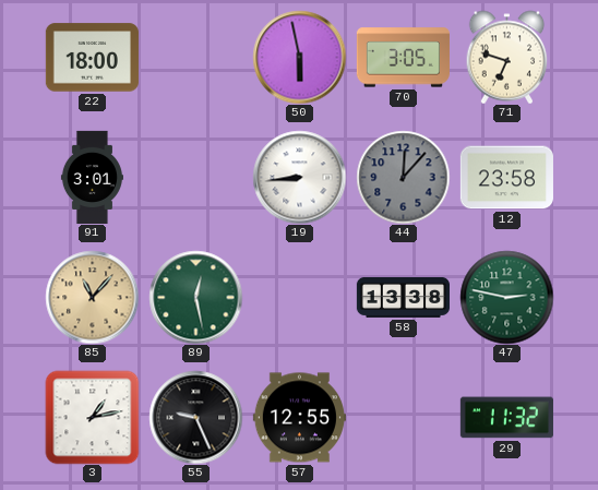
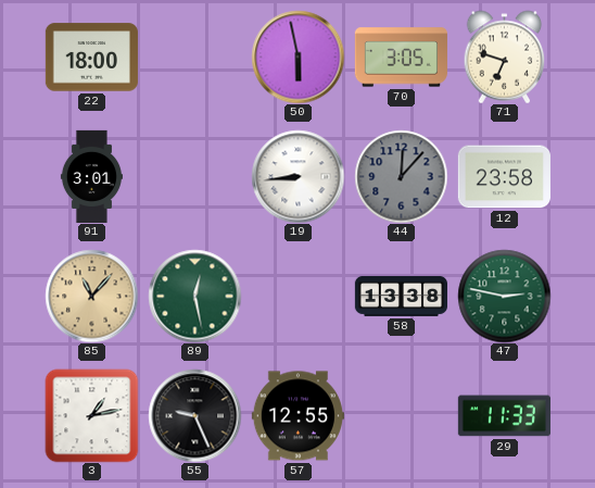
29: 11:32 -> 11:33
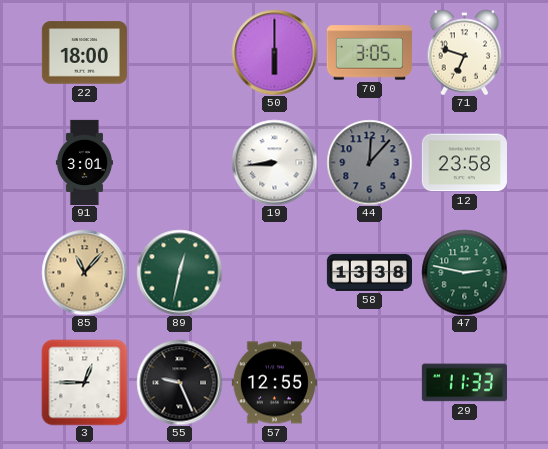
50: 5:58 -> 6:00
89: 12:28 -> 12:32
3: 1:13 -> 12:45
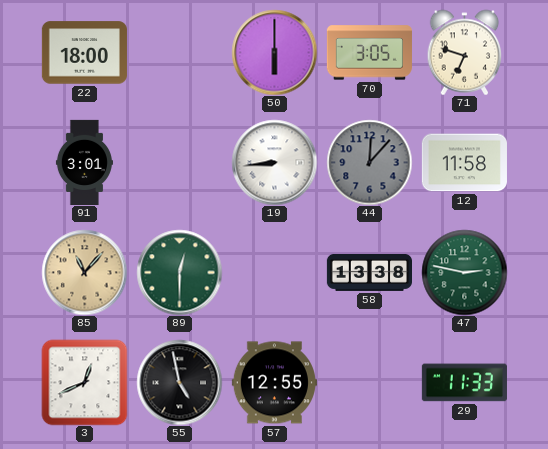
12: 23:58 -> 11:58
89: 12:32 -> 12:30
3: 12:45 -> 12:41
55: 9:26 -> 4:58
